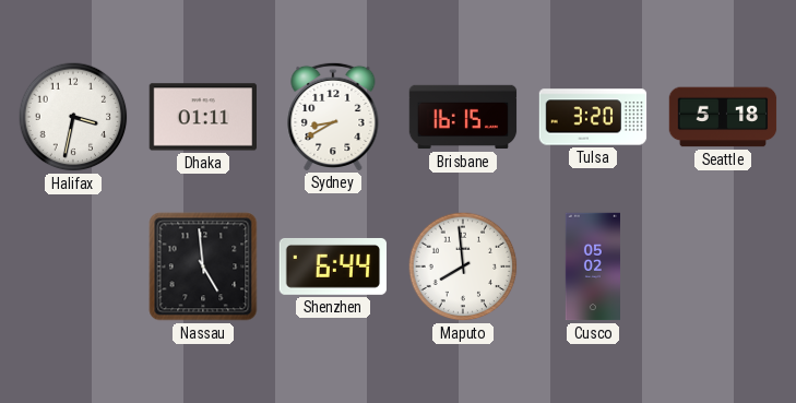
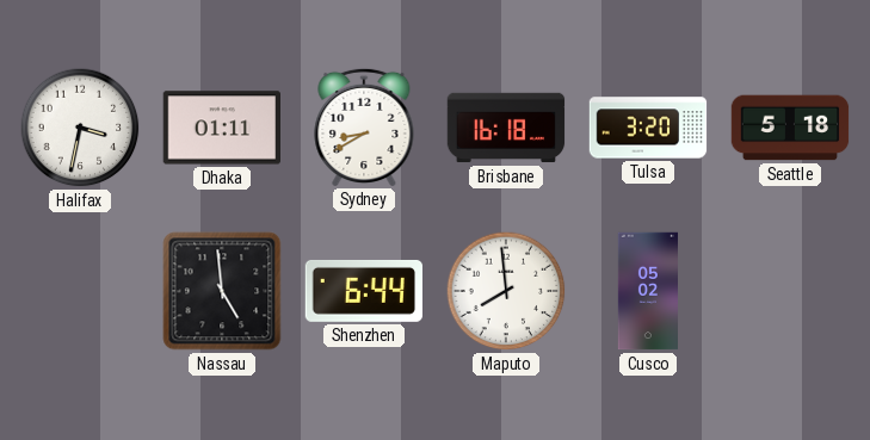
Brisbane: 16:15 -> 16:18
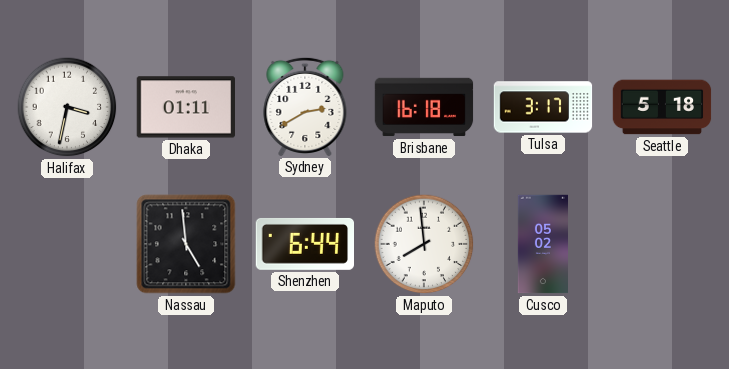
Sydney: 8:40 -> 2:40
Tulsa: 3:20 -> 3:17
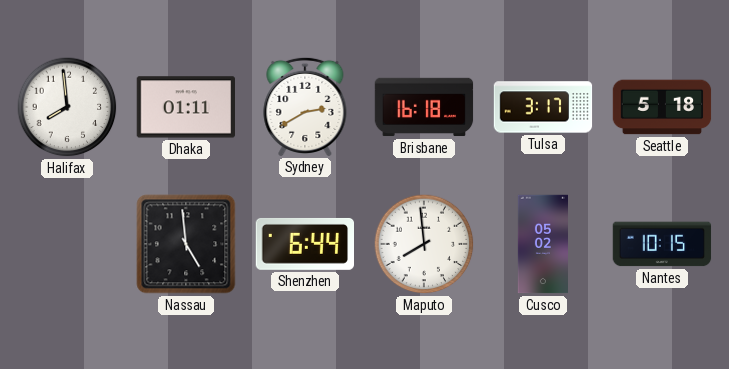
Halifax: 3:32 -> 7:59
Nantes: none -> 10:15
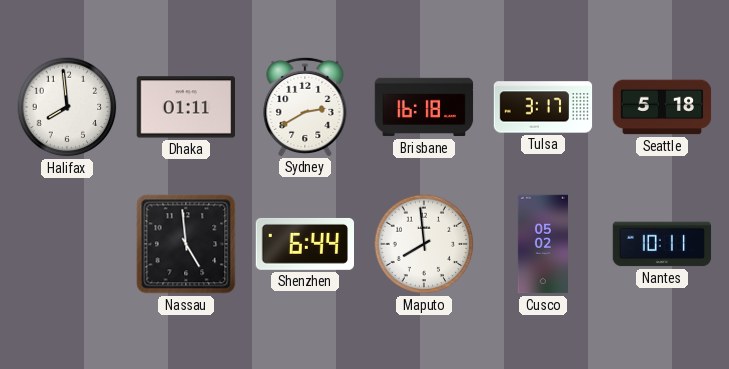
Nantes: 10:15 -> 10:11
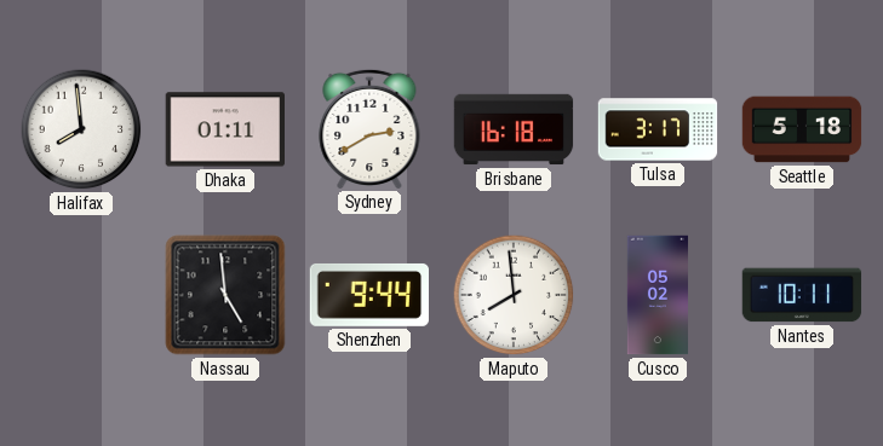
Shenzhen: 6:44 -> 9:44
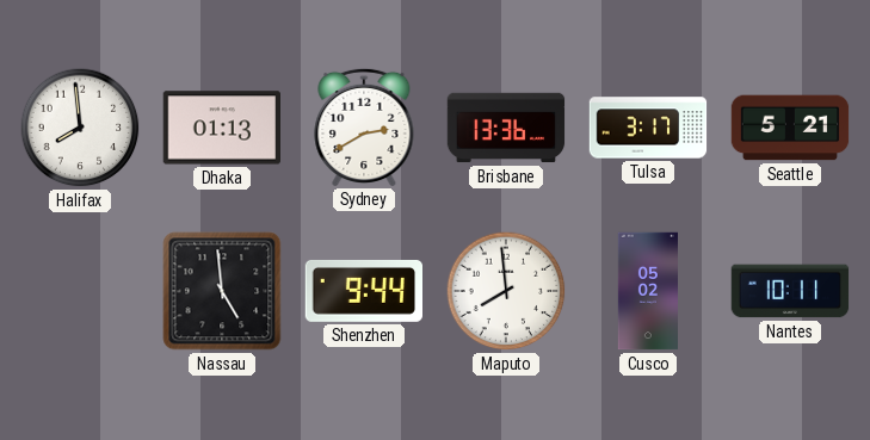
Dhaka: 01:11 -> 01:13
Brisbane: 16:18 -> 13:36
Seattle: 5:18 -> 5:21
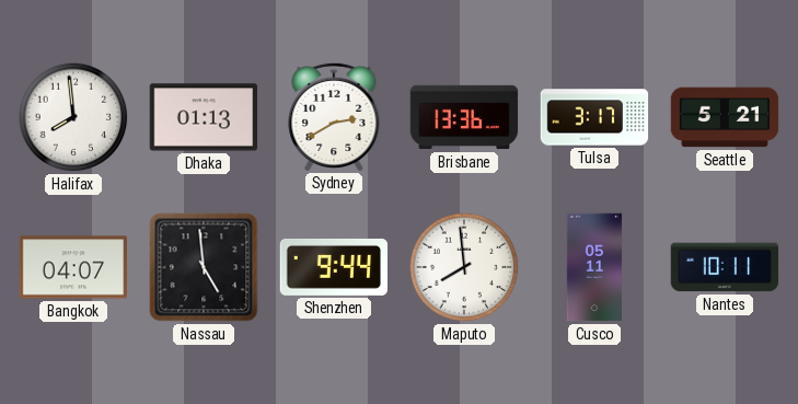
Bangkok: none -> 04:07
Cusco: 05:02 -> 05:11
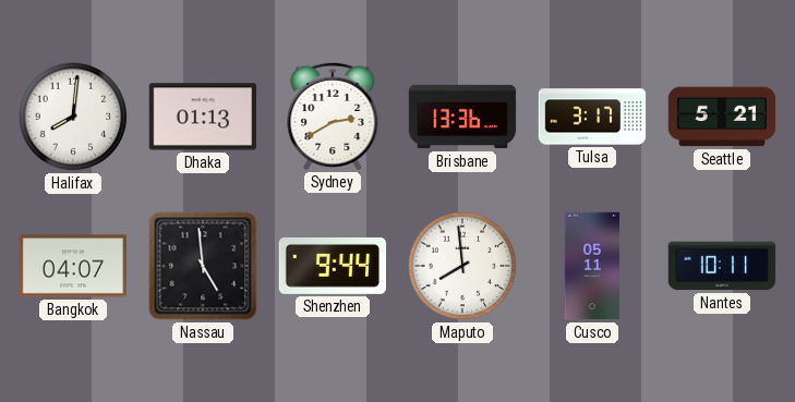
Halifax: 7:59 -> 8:01
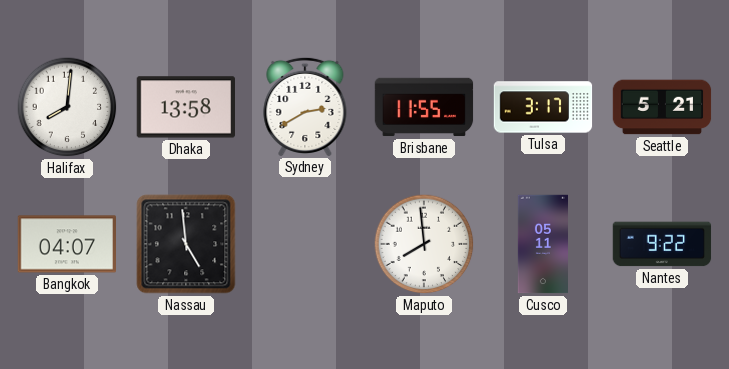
Dhaka: 01:13 -> 13:58
Brisbane: 13:36 -> 11:55
Shenzhen: 9:44 -> none
Nantes: 10:11 -> 9:22
